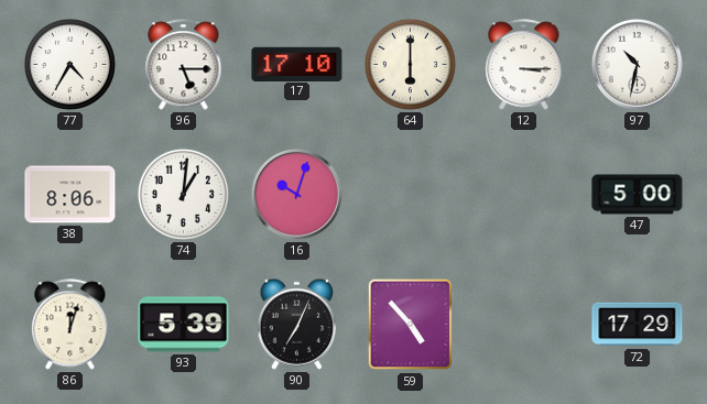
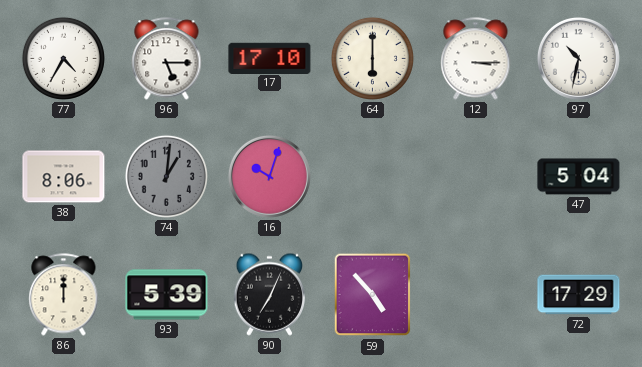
74 dial: white -> grey
47: 5:00 -> 5:04
86: 12:03 -> 12:00
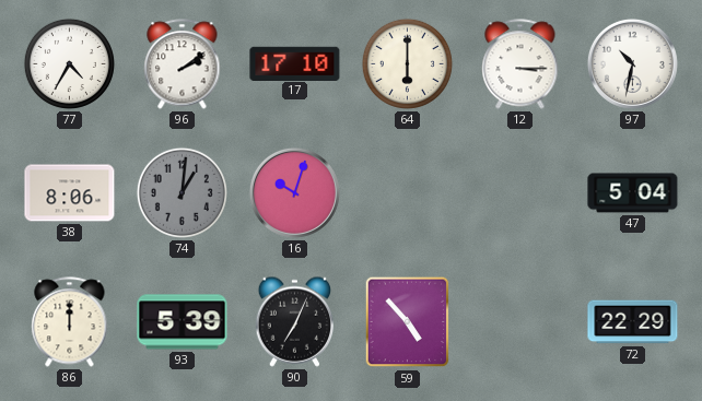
96: 5:15 -> 2:09
72: 17:29 -> 22:29
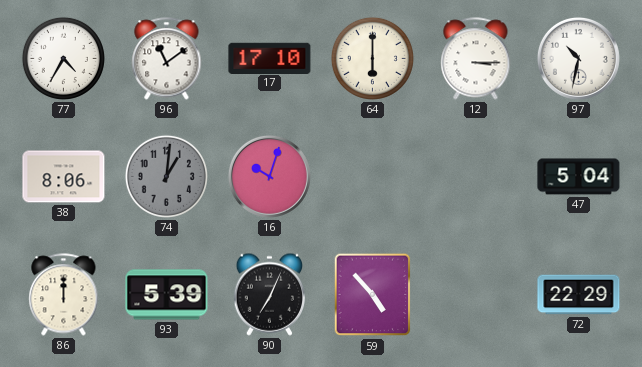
96: 2:09 -> 11:09
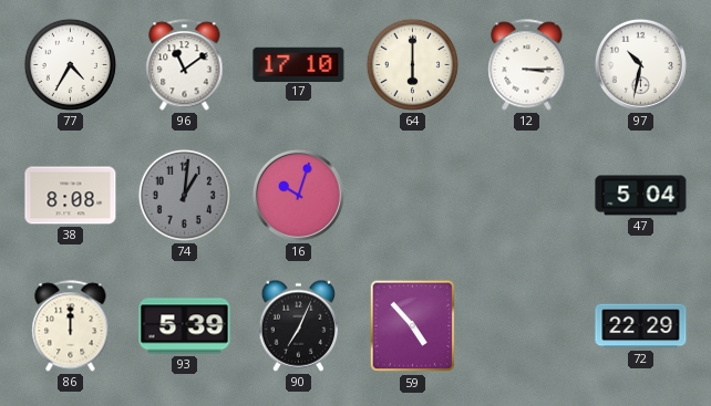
38: 8:06 -> 8:08
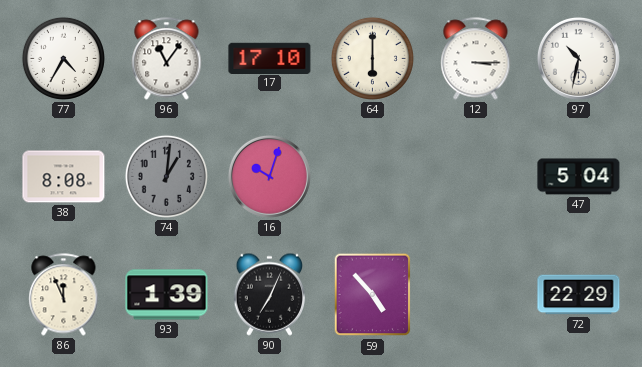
96: 11:09 -> 11:06
86: 12:00 -> 11:56
93: 5:39 -> 1:39
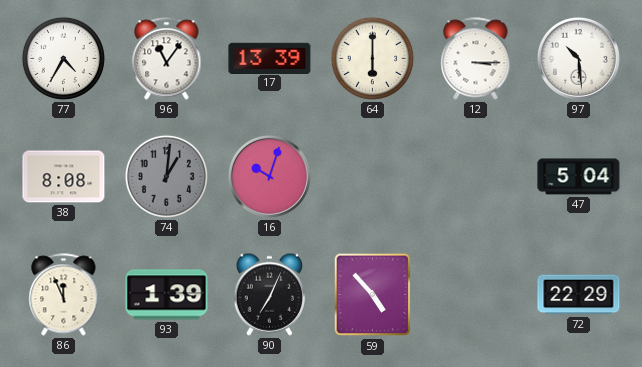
17: 17:10 -> 13:39
97: 10:32 -> 10:29
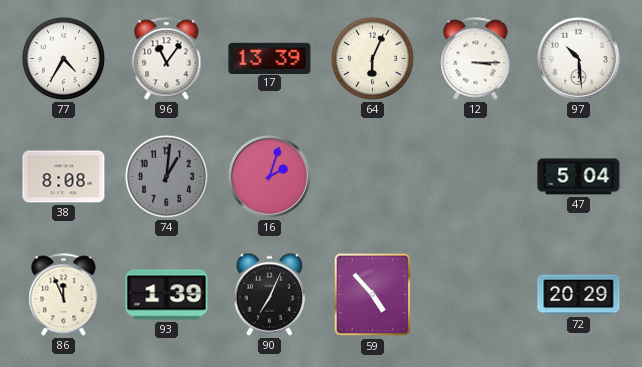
64: 6:00 -> 6:04
16: 10:03 -> 2:03
72: 22:29 -> 20:29
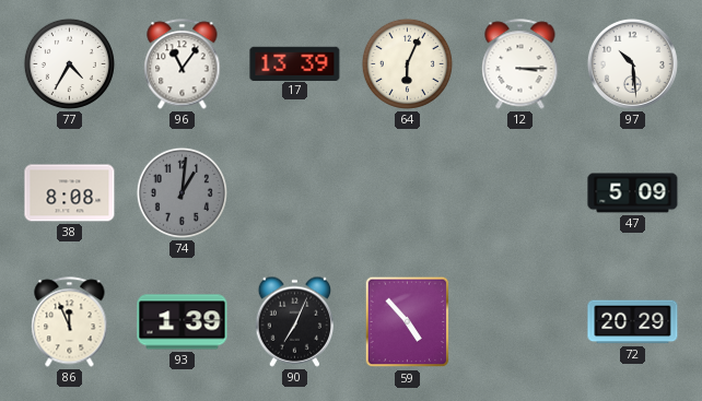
16: 2:03 -> none
47: 5:04 -> 5:09
